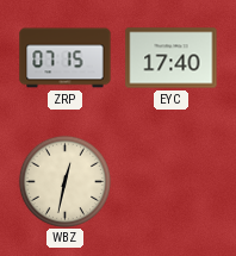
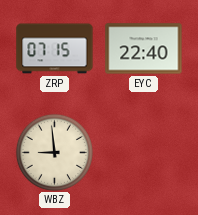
EYC: 17:40 -> 22:40
WBZ: 12:32 -> 8:59
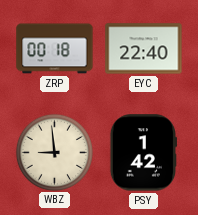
ZRP: 07:15 -> 00:18
PSY: none -> 1:42
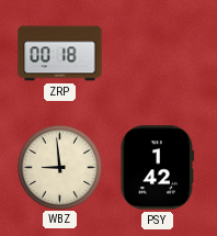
EYC: 22:40 -> none
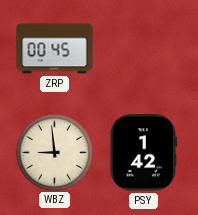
ZRP: 00:18 -> 00:45
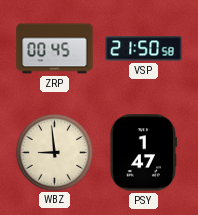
VSP: none -> 21:50
PSY: 1:42 -> 1:47
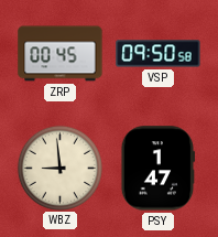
VSP: 21:50 -> 09:50
